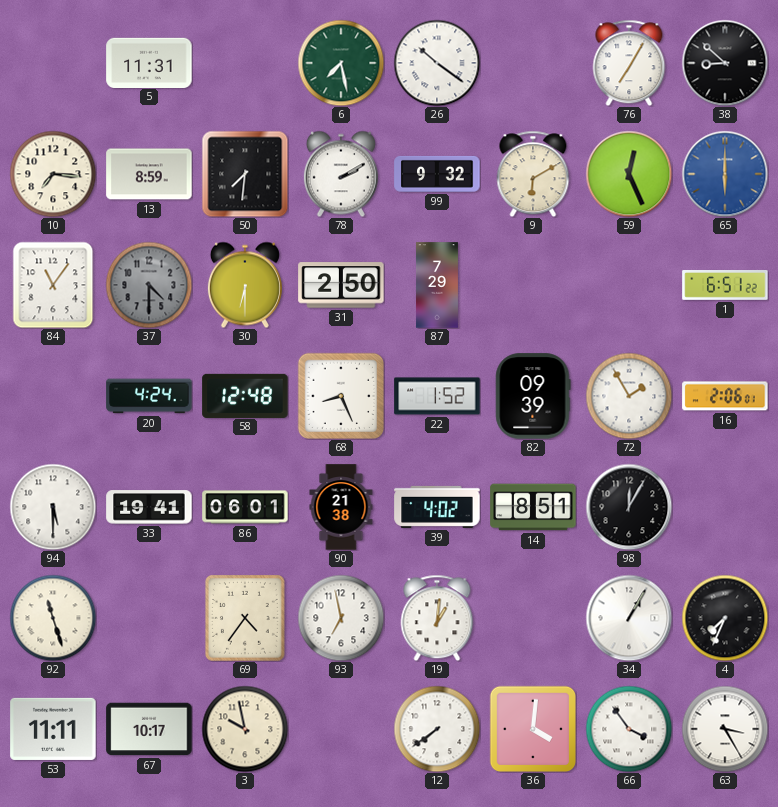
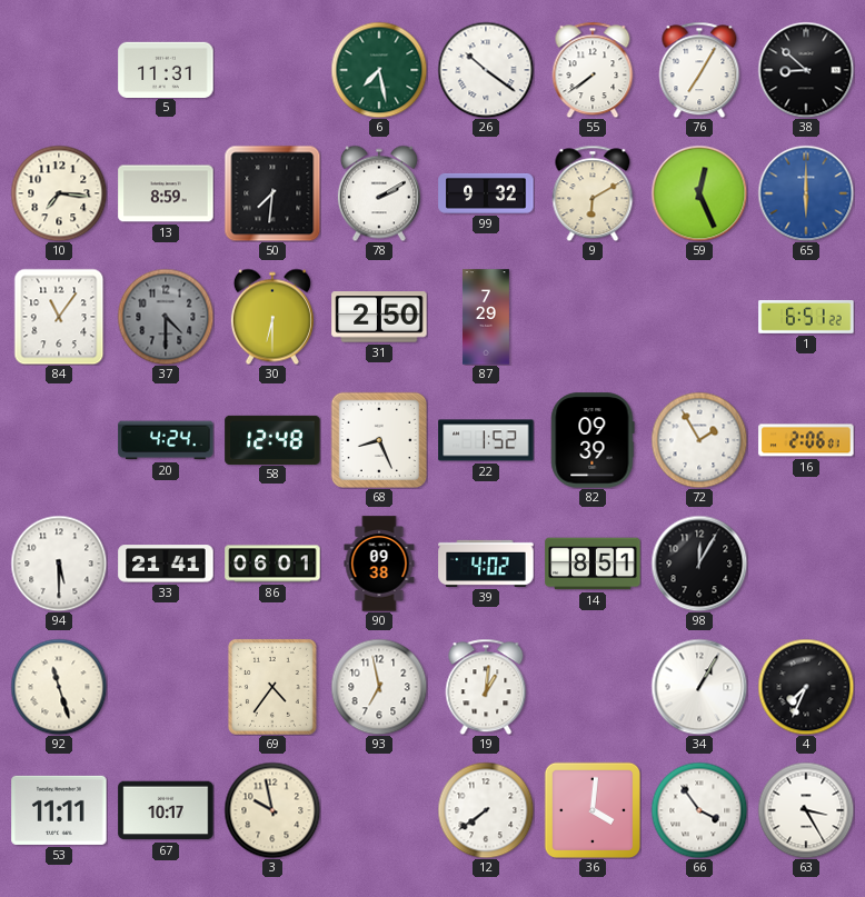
55: none -> 7:39
33: 19:41 -> 21:41
90: 21:38 -> 09:38
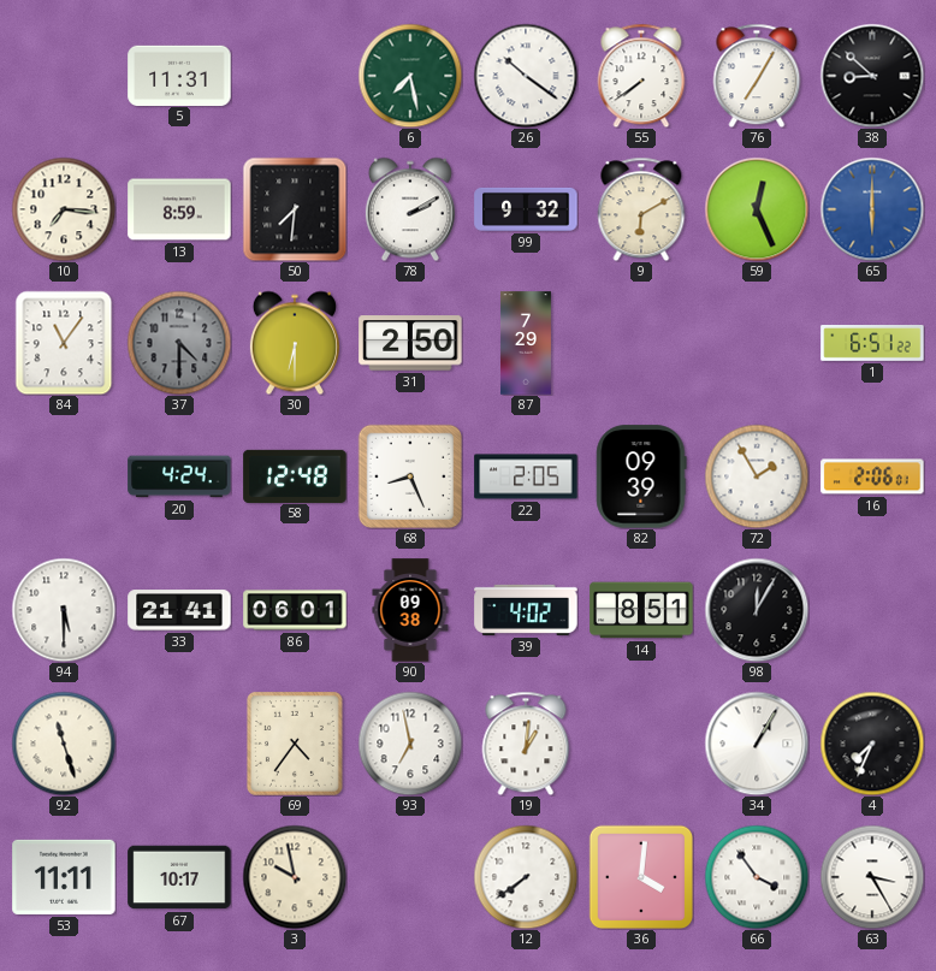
22: 1:52 -> 2:05
